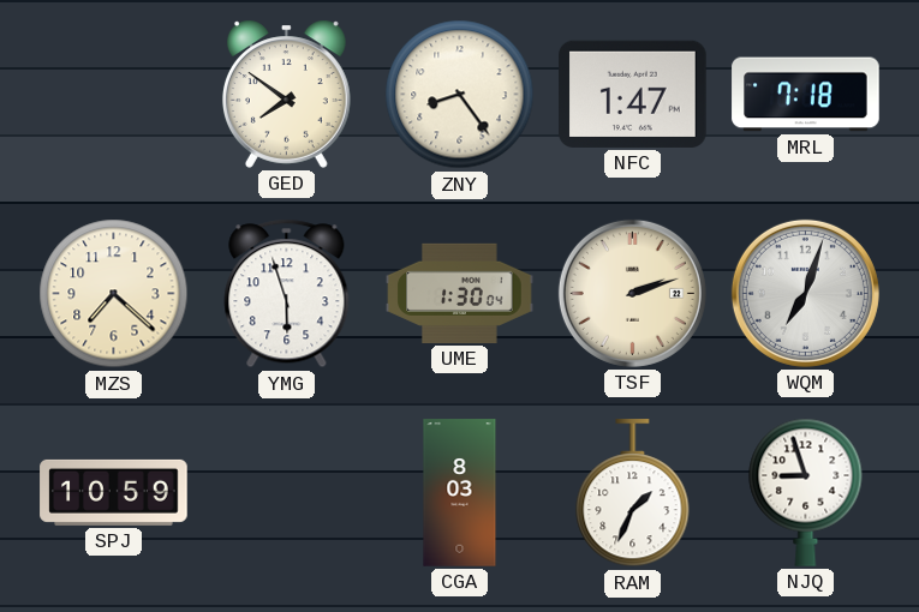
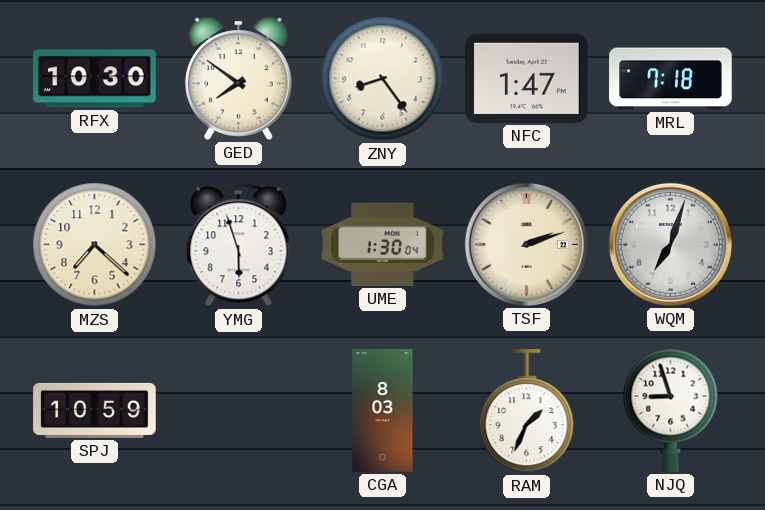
RFX: none -> 10:30
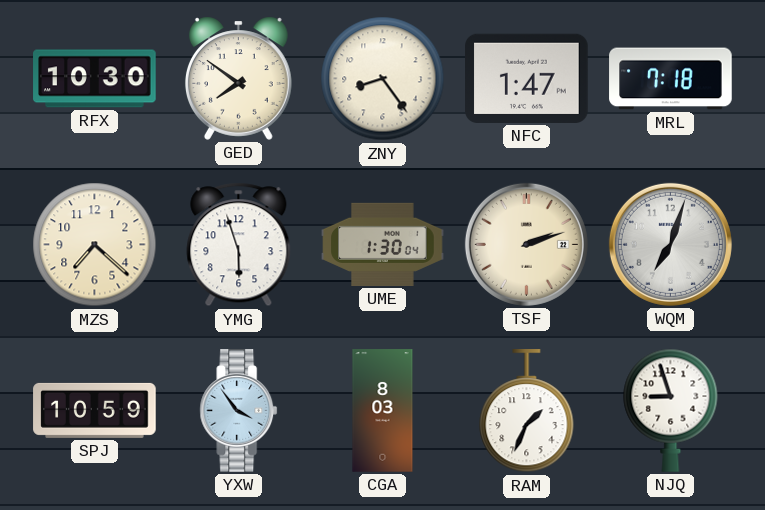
YXW: none -> 3:54
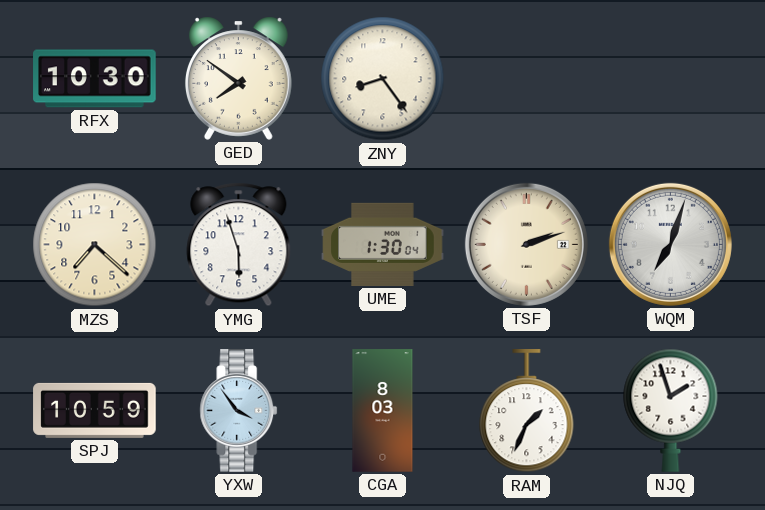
NFC: 1:47 -> none
MRL: 7:18 -> none
NJQ: 8:57 -> 1:57
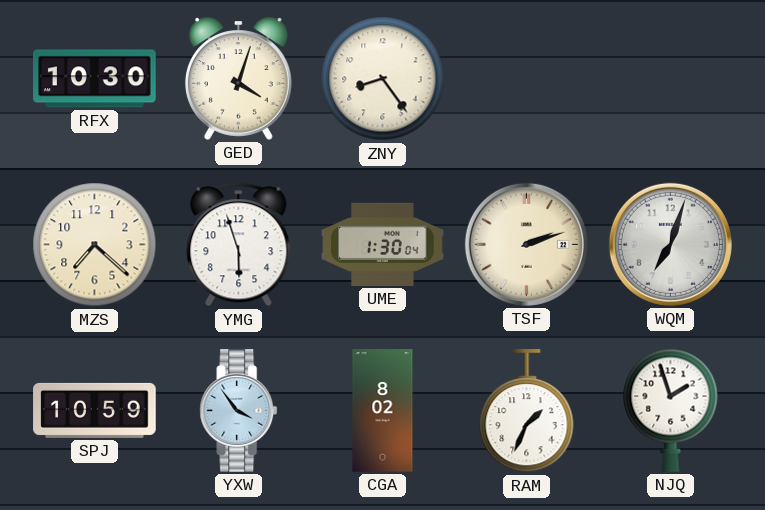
GED: 7:51 -> 4:03
CGA: 8:03 -> 8:02
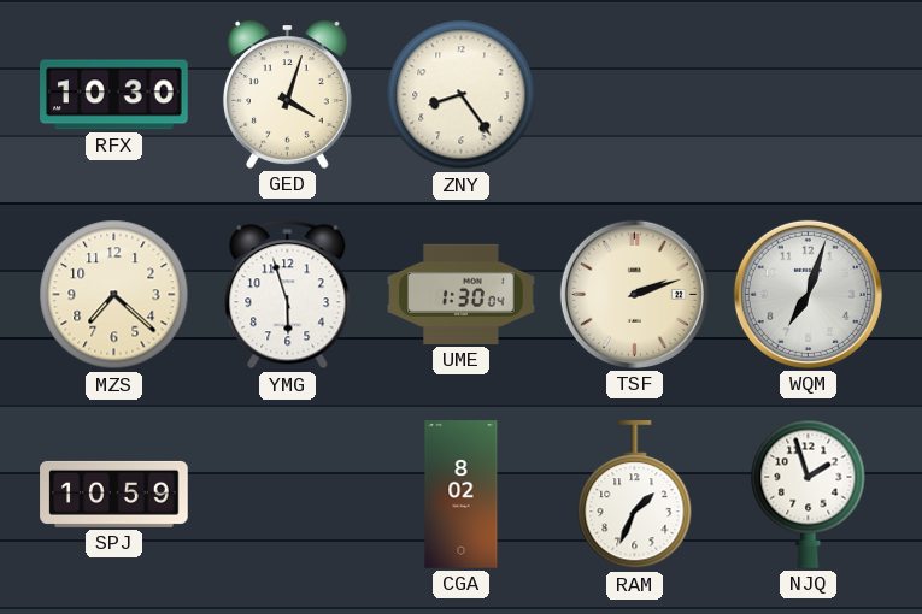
YXW: 3:54 -> none
